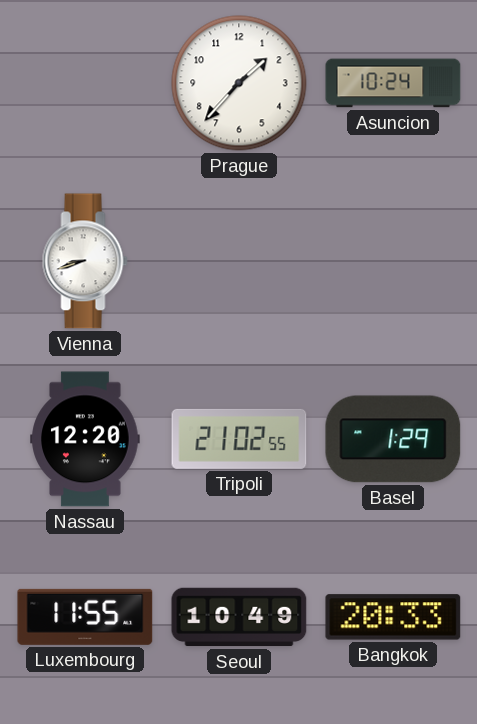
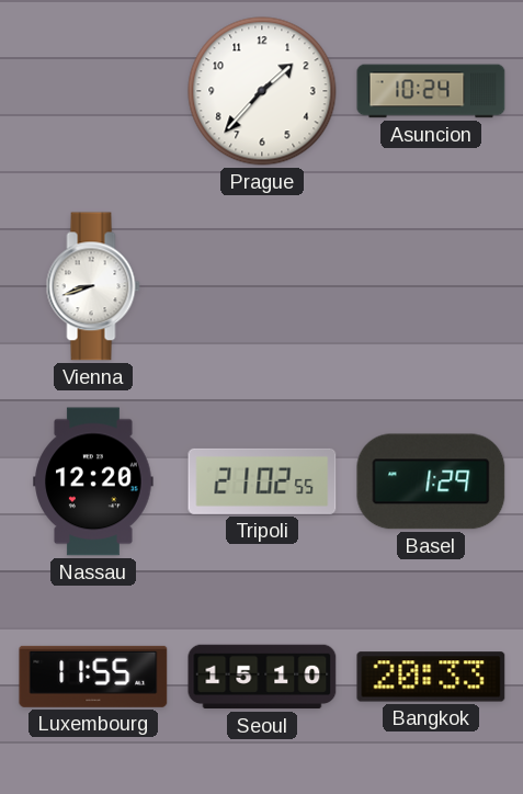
Seoul: 10:49 -> 15:10
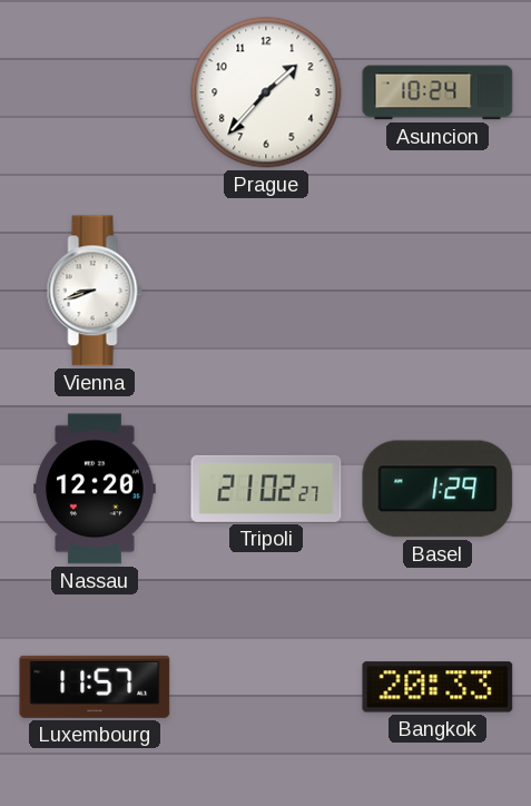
Tripoli: 21:02:55 -> 21:02:27
Luxembourg: 11:55 -> 11:57
Seoul: 15:10 -> none
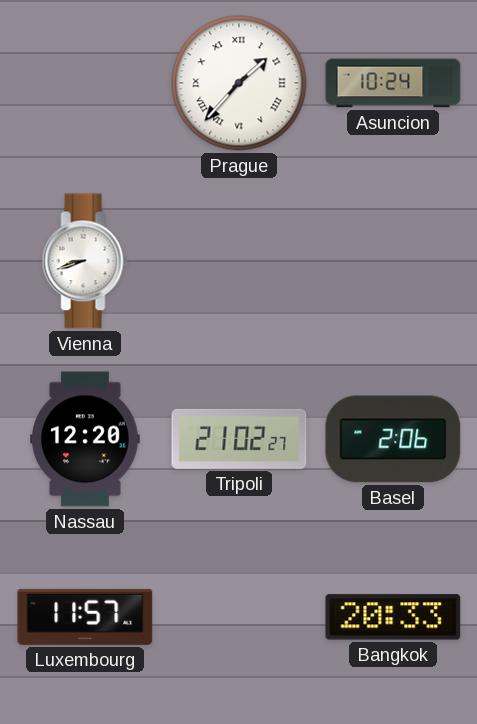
Prague numerals: Arabic -> Roman
Basel: 1:29 -> 2:06
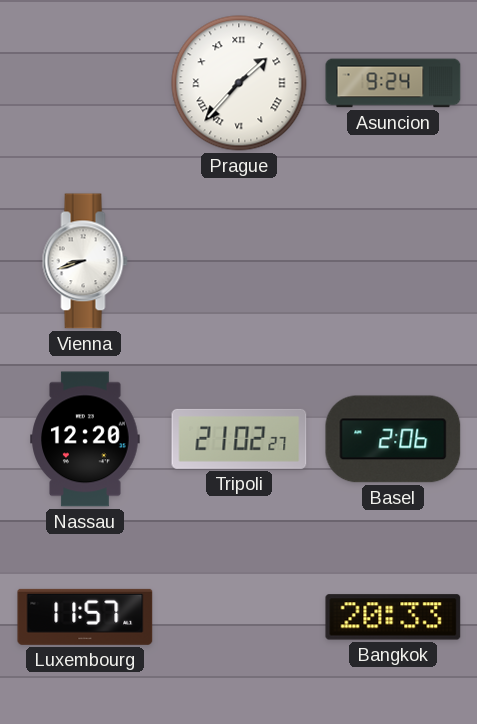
Asuncion: 10:24 -> 9:24
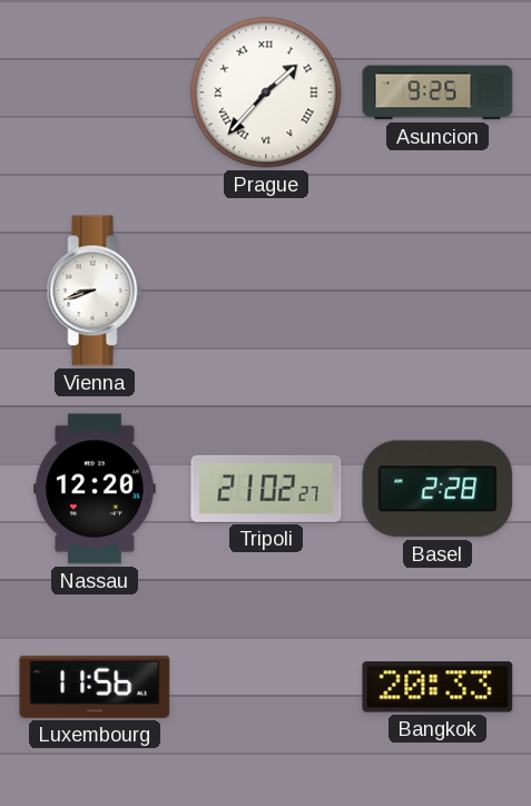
Asuncion: 9:24 -> 9:25
Basel: 2:06 -> 2:28
Luxembourg: 11:57 -> 11:56
